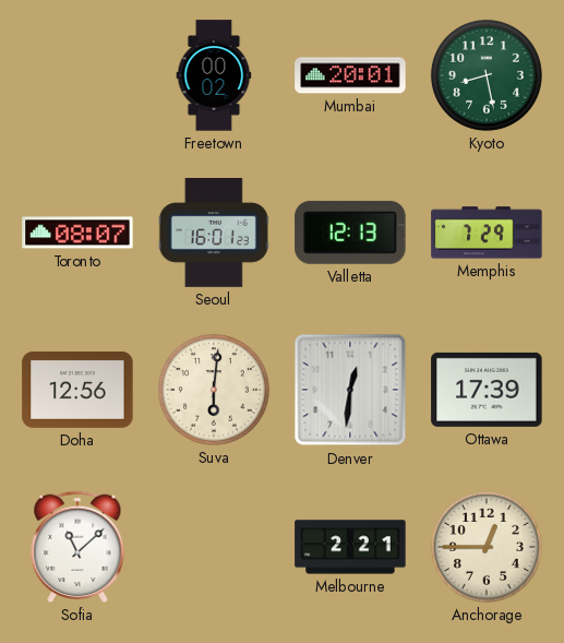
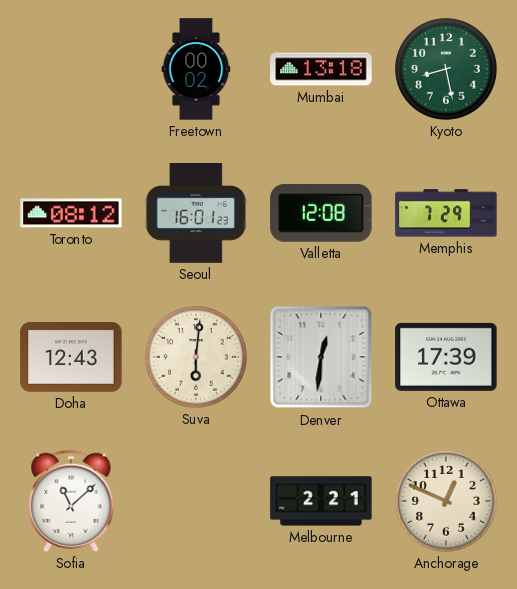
Mumbai: 20:01 -> 13:18
Toronto: 08:07 -> 08:12
Valletta: 12:13 -> 12:08
Doha: 12:56 -> 12:43
Anchorage: 12:45 -> 12:49
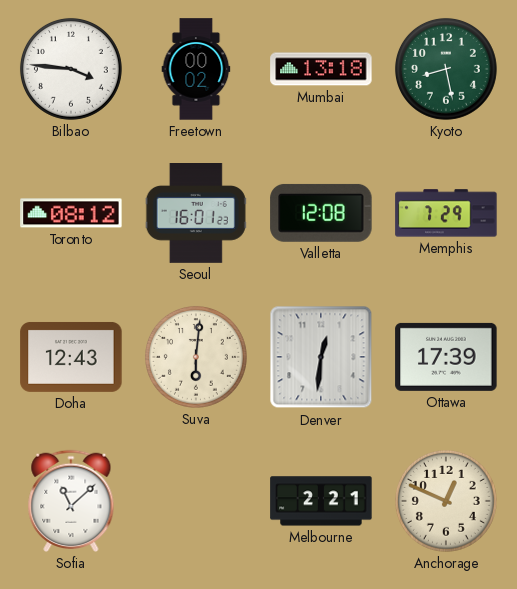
Bilbao: none -> 3:46
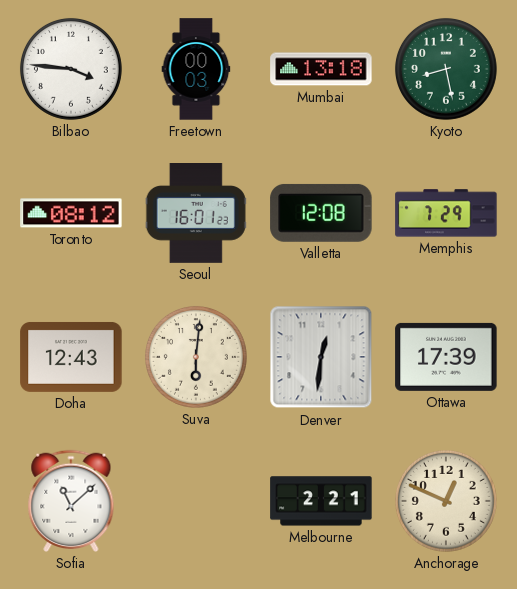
Freetown: 00:02 -> 00:03
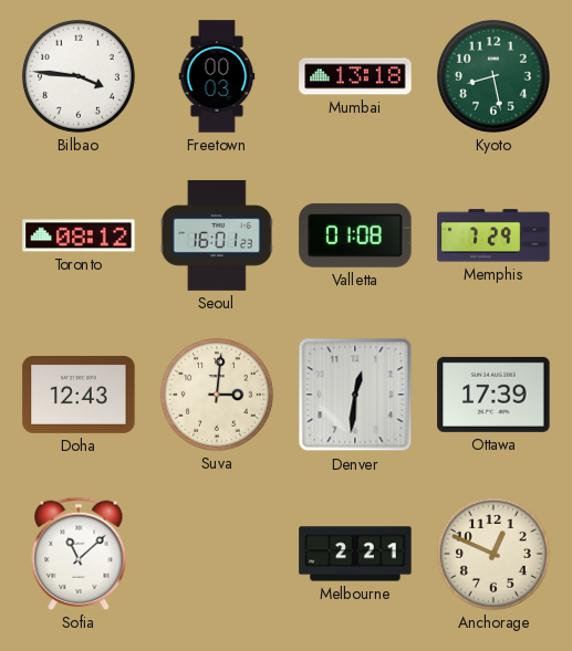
Valletta: 12:08 -> 01:08
Suva: 6:01 -> 3:01
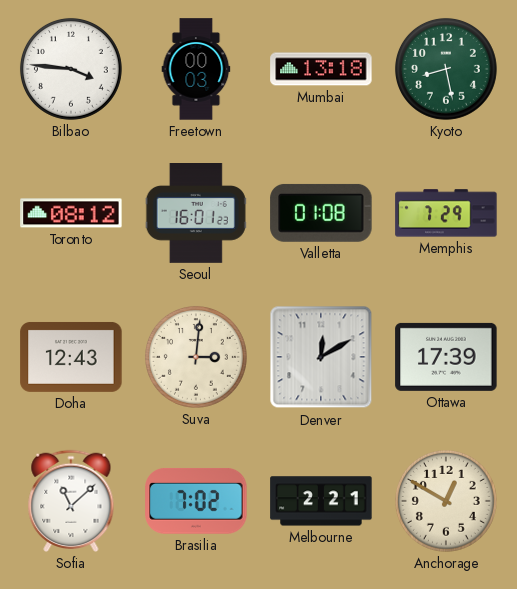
Denver: 12:31 -> 12:10
Brasilia: none -> 7:02
Anchorage: 12:49 -> 12:50
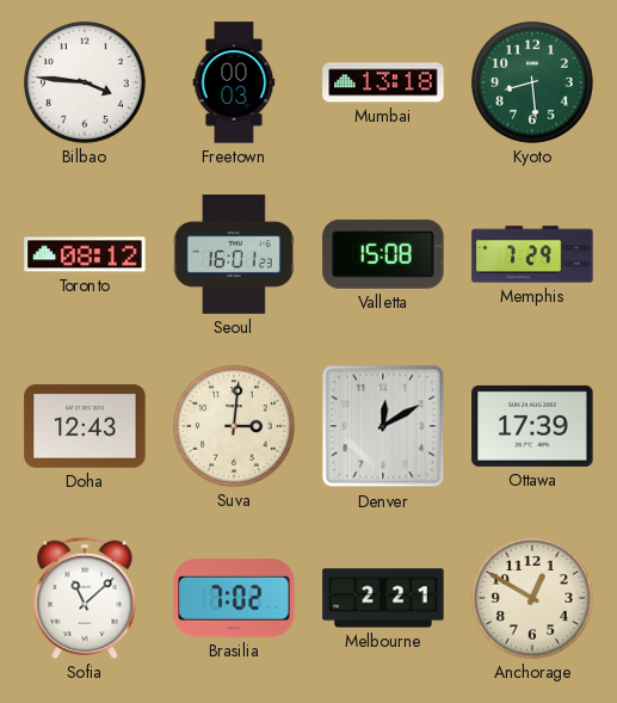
Kyoto: 8:28 -> 8:29
Valletta: 01:08 -> 15:08
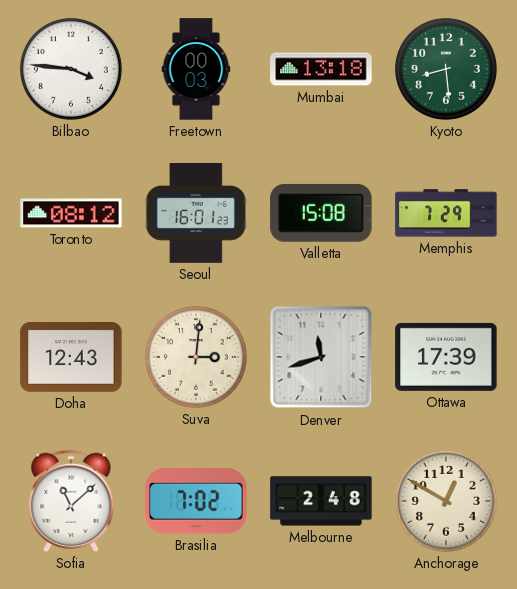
Denver: 12:10 -> 11:42
Melbourne: 2:21 -> 2:48
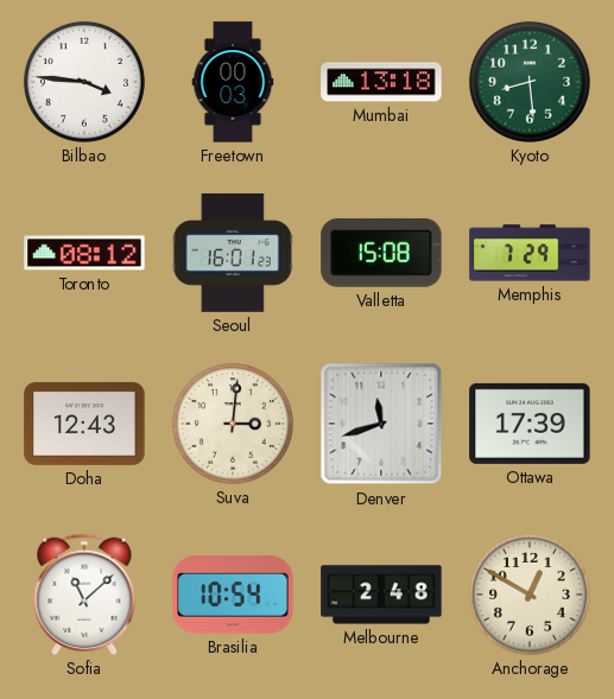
Brasilia: 7:02 -> 10:54
